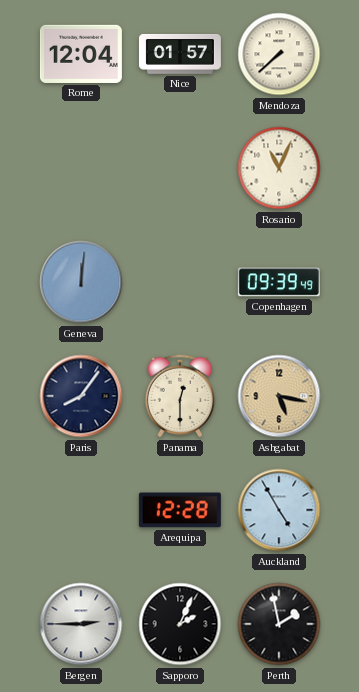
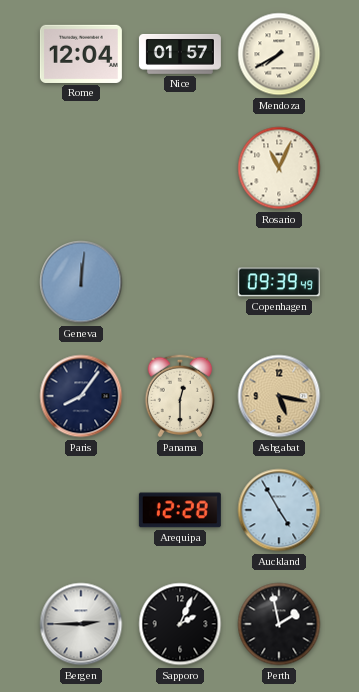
Mendoza: 7:38 -> 7:40
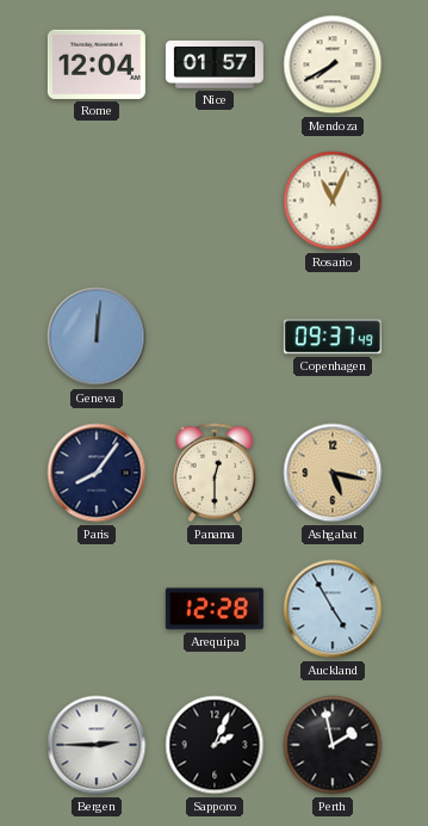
Copenhagen: 09:39 -> 09:37
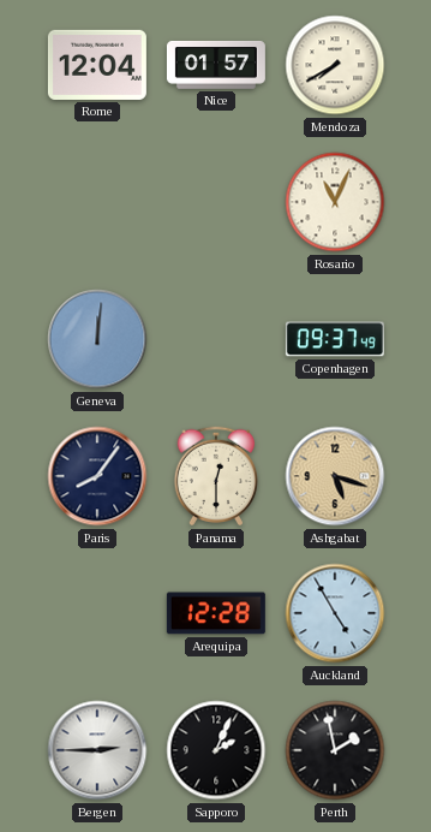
Ashgabat: 5:17 -> 5:18
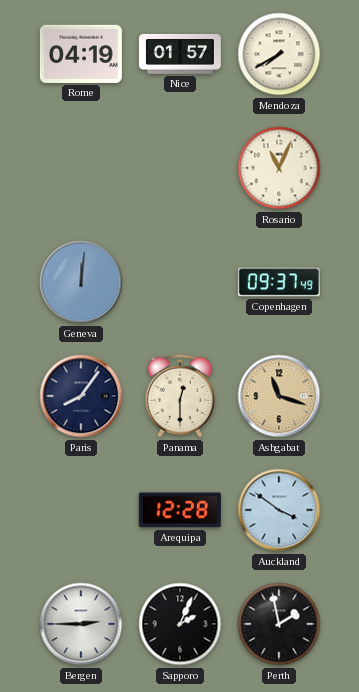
Rome: 12:04 -> 04:19
Ashgabat: 5:18 -> 11:18
Auckland: 4:55 -> 3:51
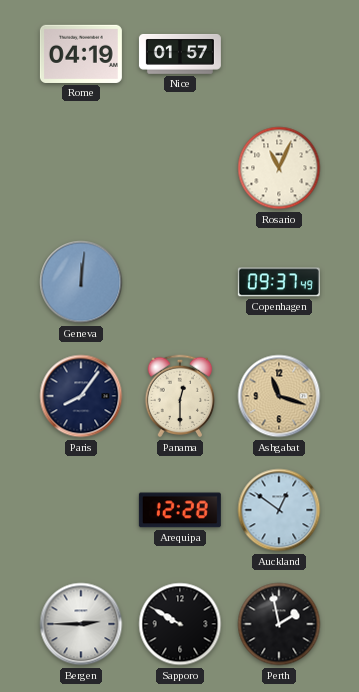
Mendoza: 7:40 -> none
Auckland: 3:51 -> 12:51
Sapporo: 2:04 -> 9:50
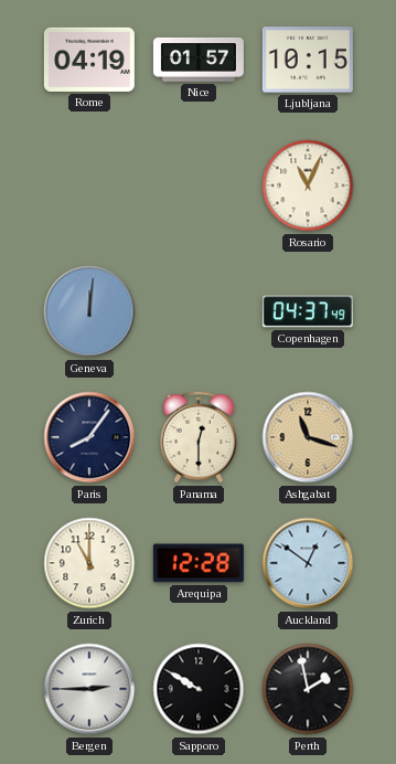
Ljubljana: none -> 10:15
Copenhagen: 09:37 -> 04:37
Zurich: none -> 11:00
